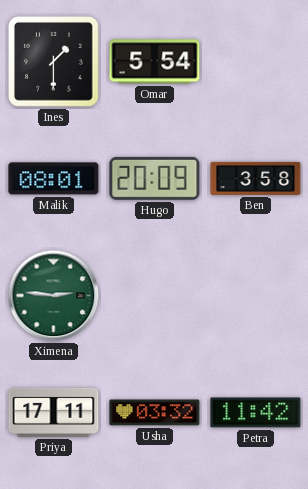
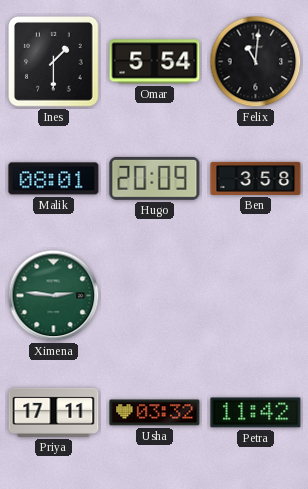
Felix: none -> 11:01
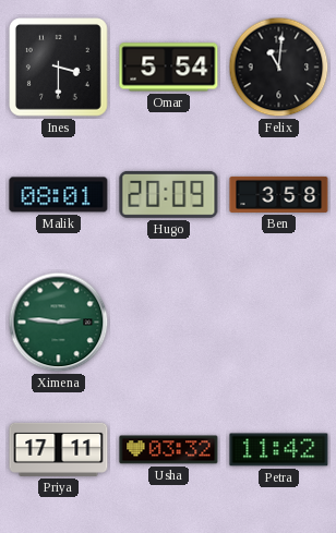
Ines: 1:30 -> 3:30
